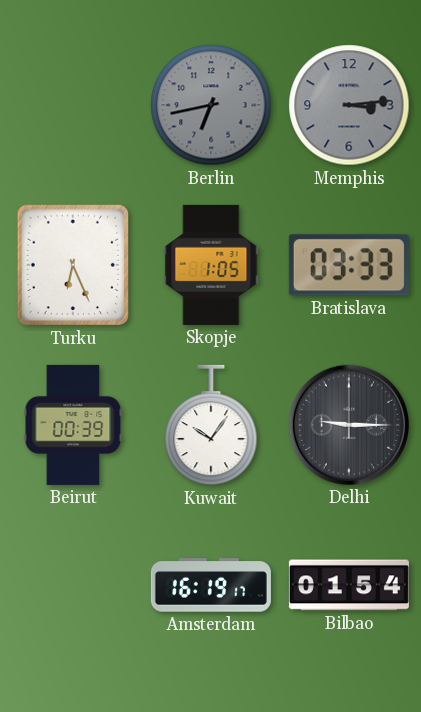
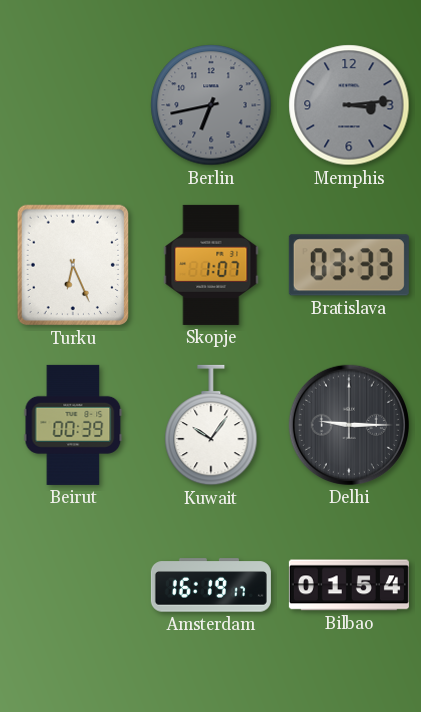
Skopje: 1:05 -> 1:07
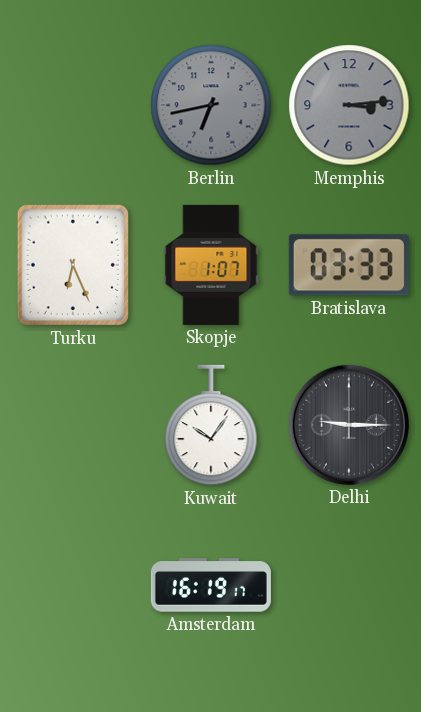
Beirut: 00:39 -> none
Bilbao: 01:54 -> none
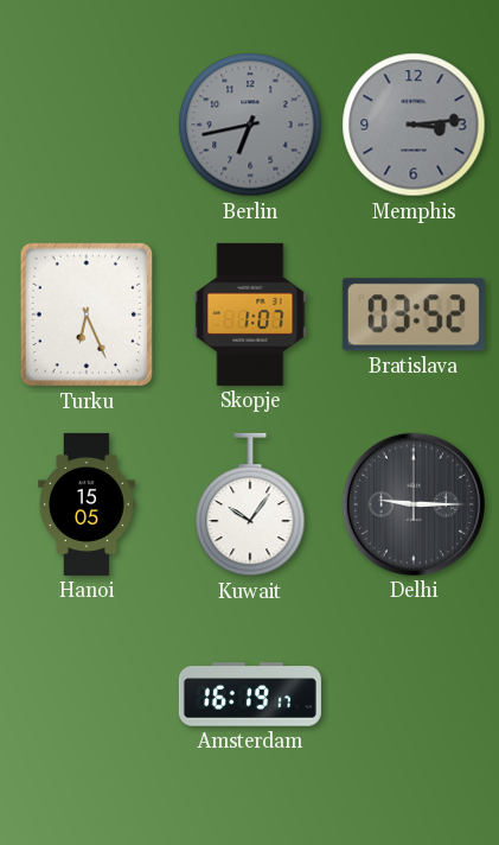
Bratislava: 03:33 -> 03:52
Hanoi: none -> 15:05
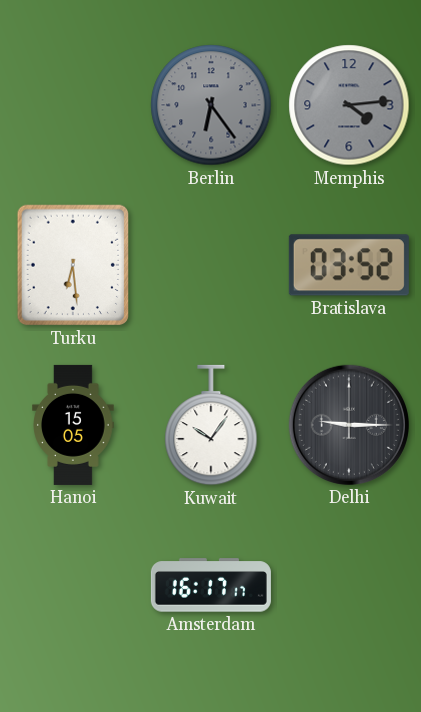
Berlin: 6:43 -> 6:24
Memphis: 3:14 -> 4:14
Turku: 6:26 -> 6:29
Skopje: 1:07 -> none
Amsterdam: 16:19 -> 16:17
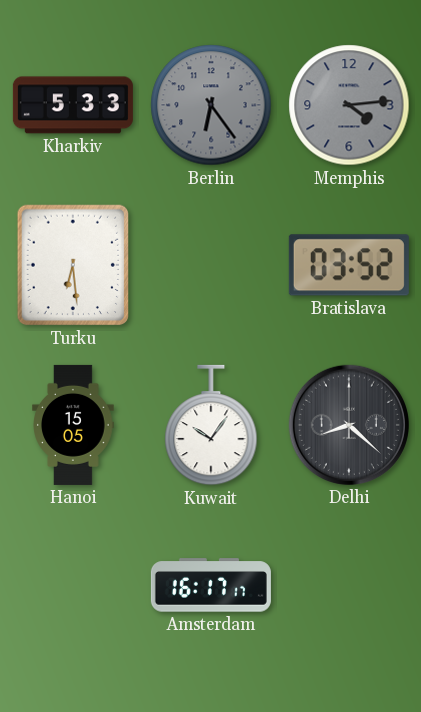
Kharkiv: none -> 5:33
Delhi: 9:15 -> 8:22
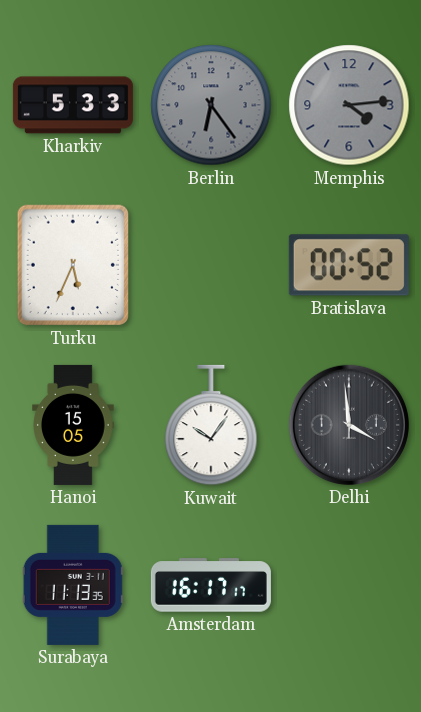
Turku: 6:29 -> 5:34
Bratislava: 03:52 -> 00:52
Delhi: 8:22 -> 3:59
Surabaya: none -> 11:13
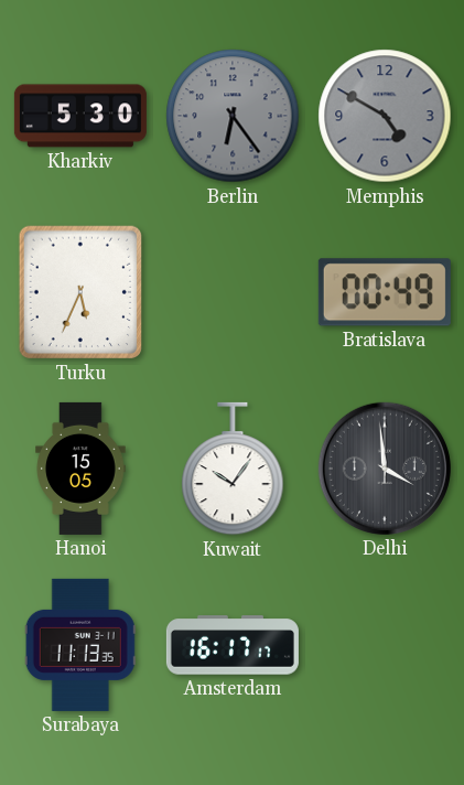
Kharkiv: 5:33 -> 5:30
Memphis: 4:14 -> 4:50
Bratislava: 00:52 -> 00:49
